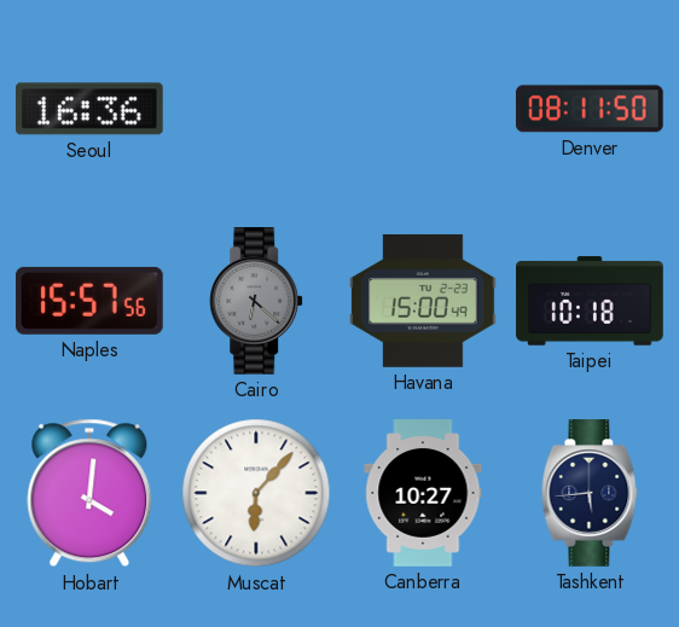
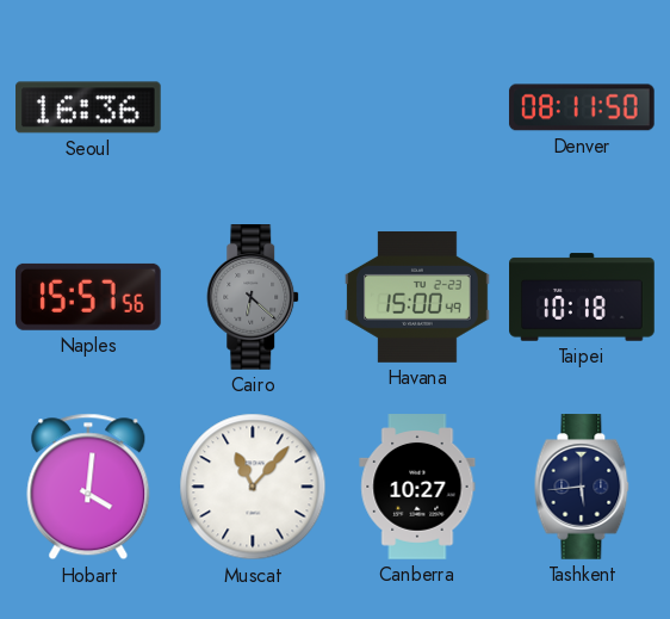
Muscat: 6:07 -> 11:07
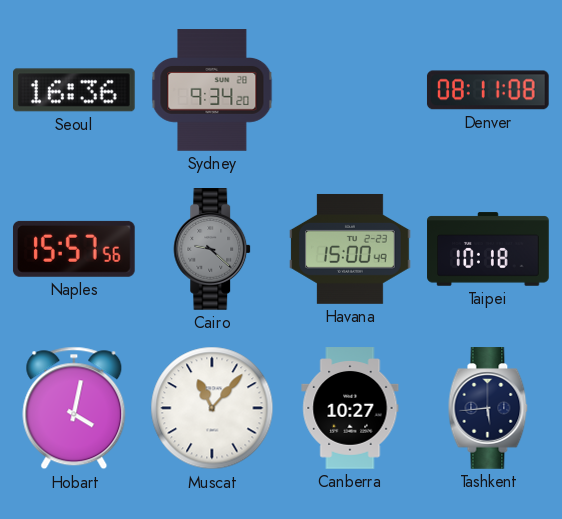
Sydney: none -> 9:34
Denver: 08:11:50 -> 08:11:08
Cairo: 6:22 -> 9:22
Hobart: 4:01 -> 4:02
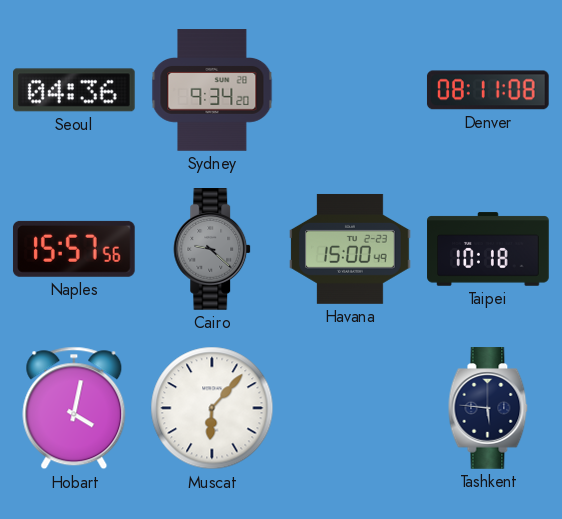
Seoul: 16:36 -> 04:36
Muscat: 11:07 -> 6:07
Canberra: 10:27 -> none
Tashkent: 5:44 -> 5:46
